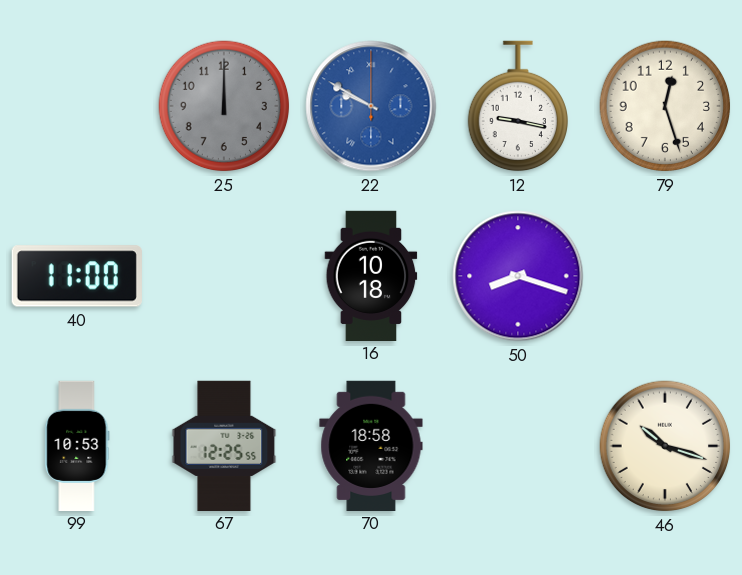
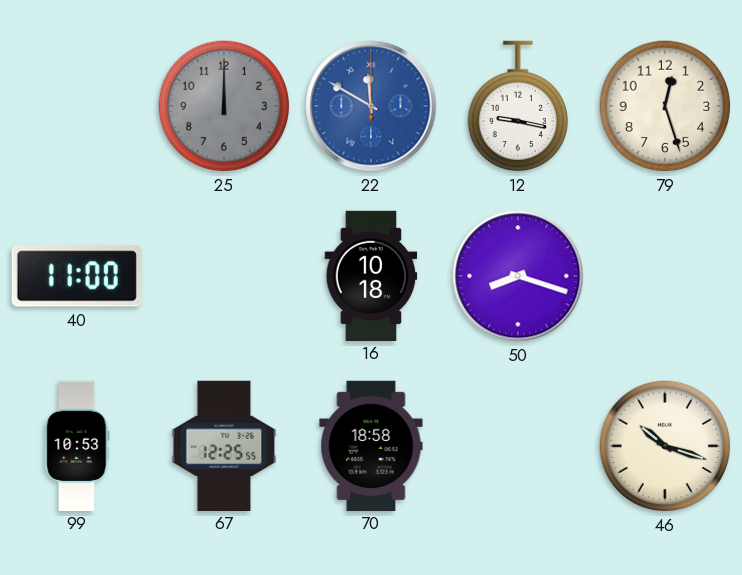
22: 9:50 -> 11:50
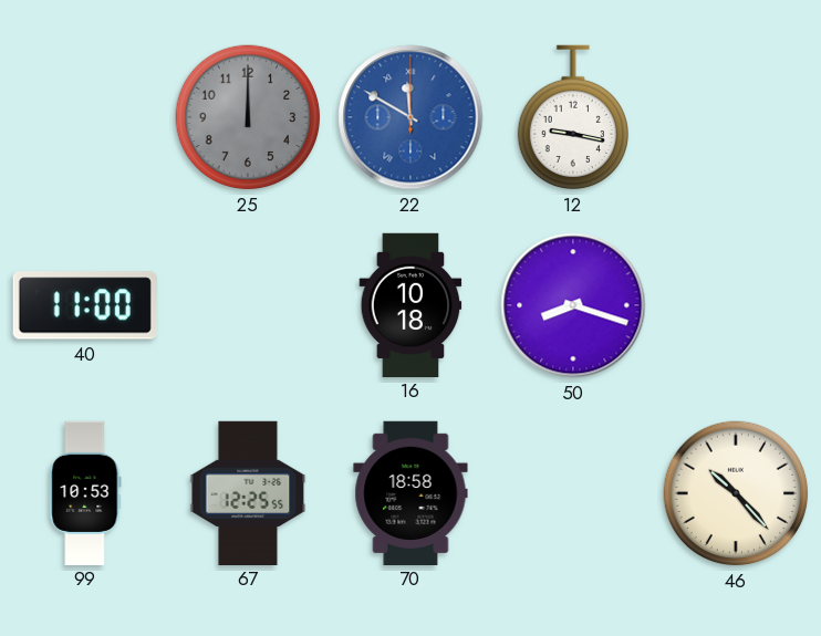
79: 12:27 -> none
46: 10:18 -> 10:23
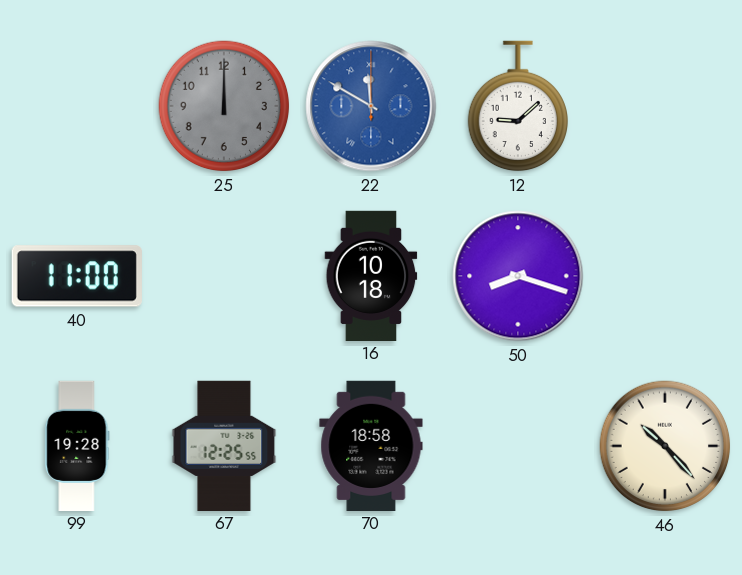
12: 9:17 -> 9:08
99: 10:53 -> 19:28
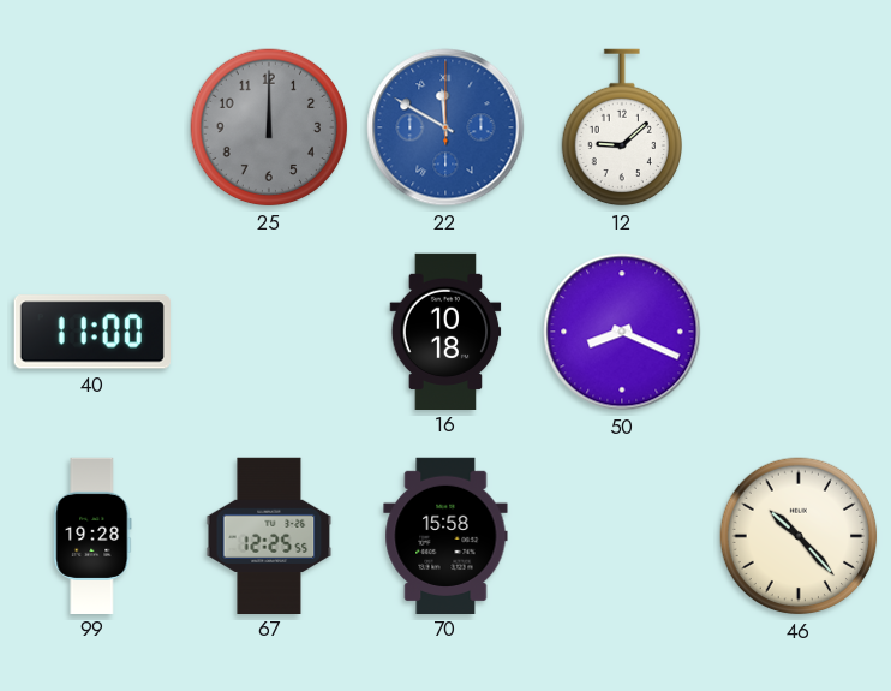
50: 8:18 -> 8:19
70: 18:58 -> 15:58
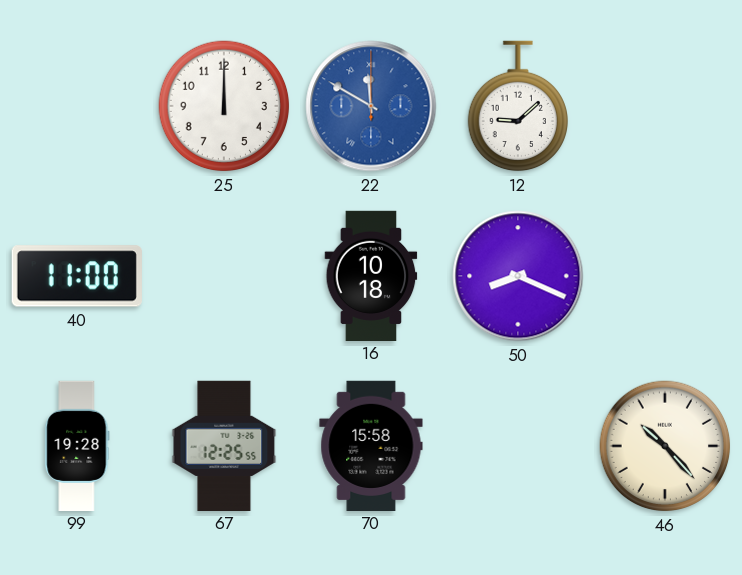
25 dial: grey -> white
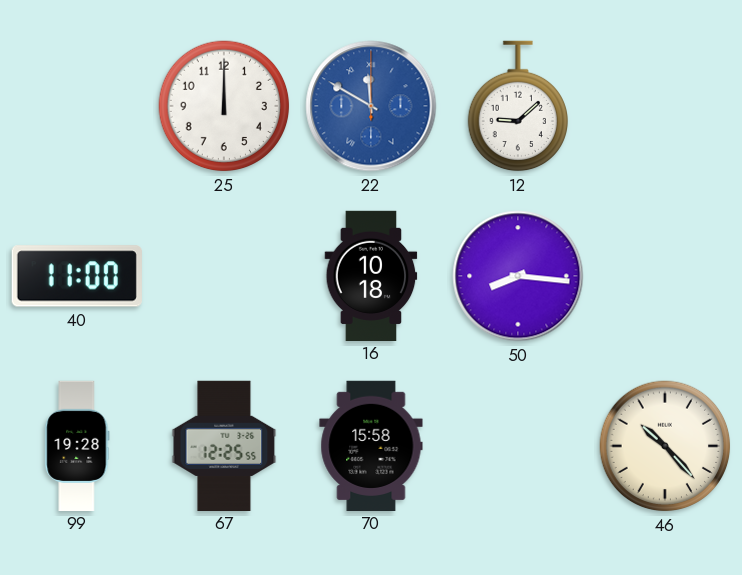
50: 8:19 -> 8:16
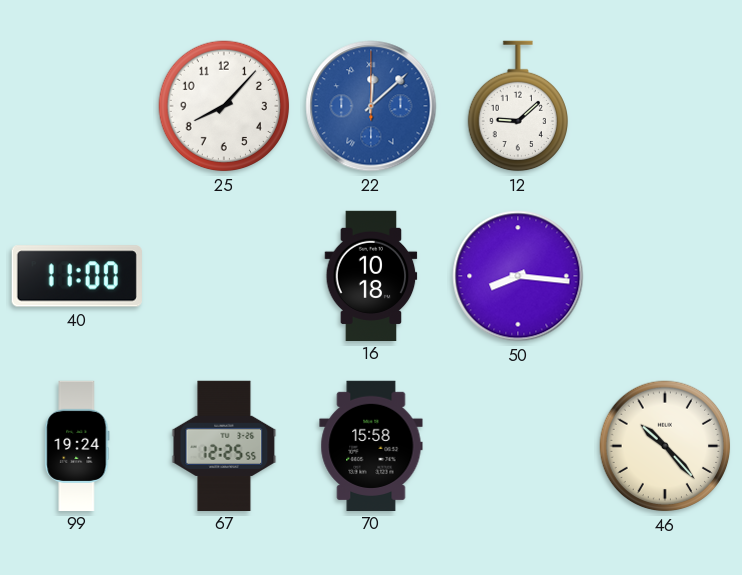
25: 12:00 -> 8:07
22: 11:50 -> 12:08
99: 19:28 -> 19:24
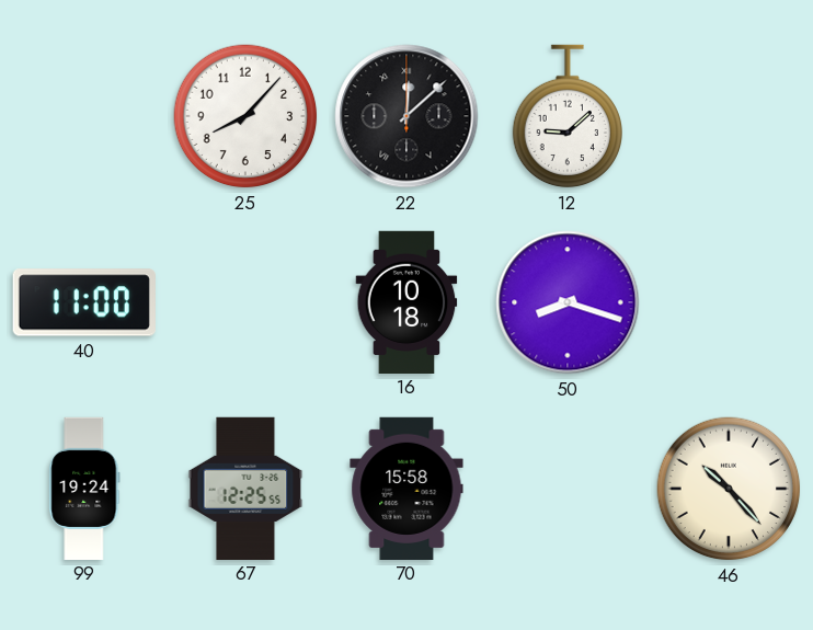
22 dial: blue -> black
50: 8:16 -> 8:18
